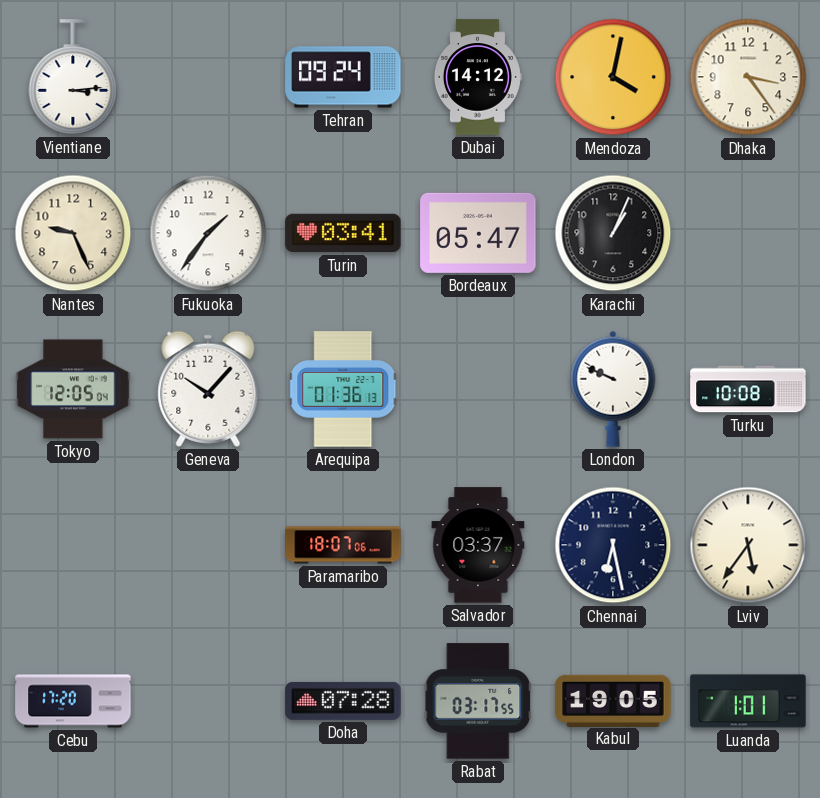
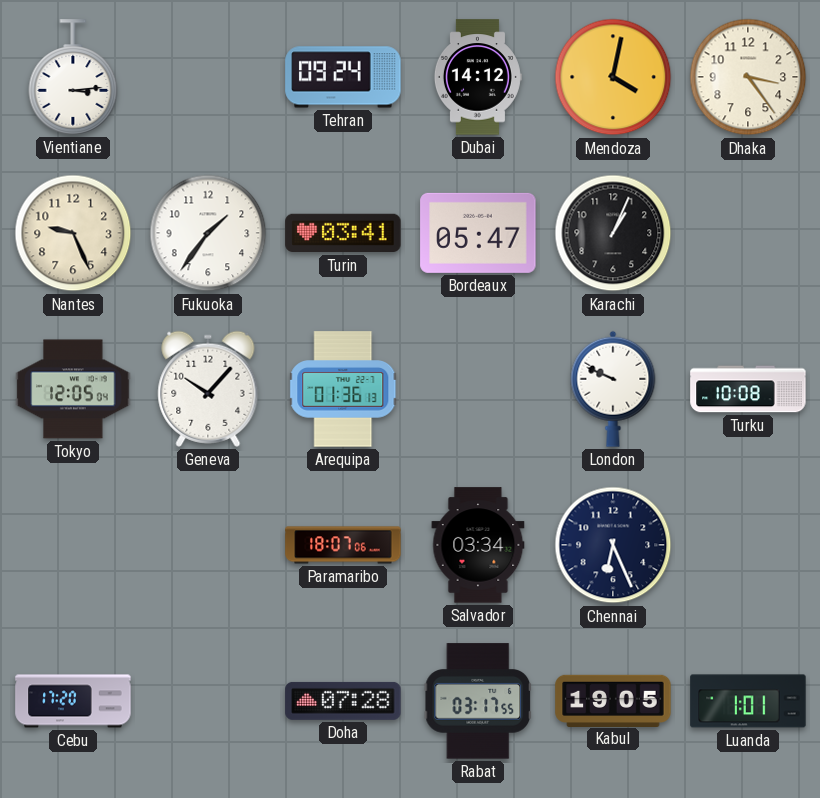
Salvador: 03:37 -> 03:34
Chennai: 6:28 -> 6:26
Lviv: 5:36 -> none
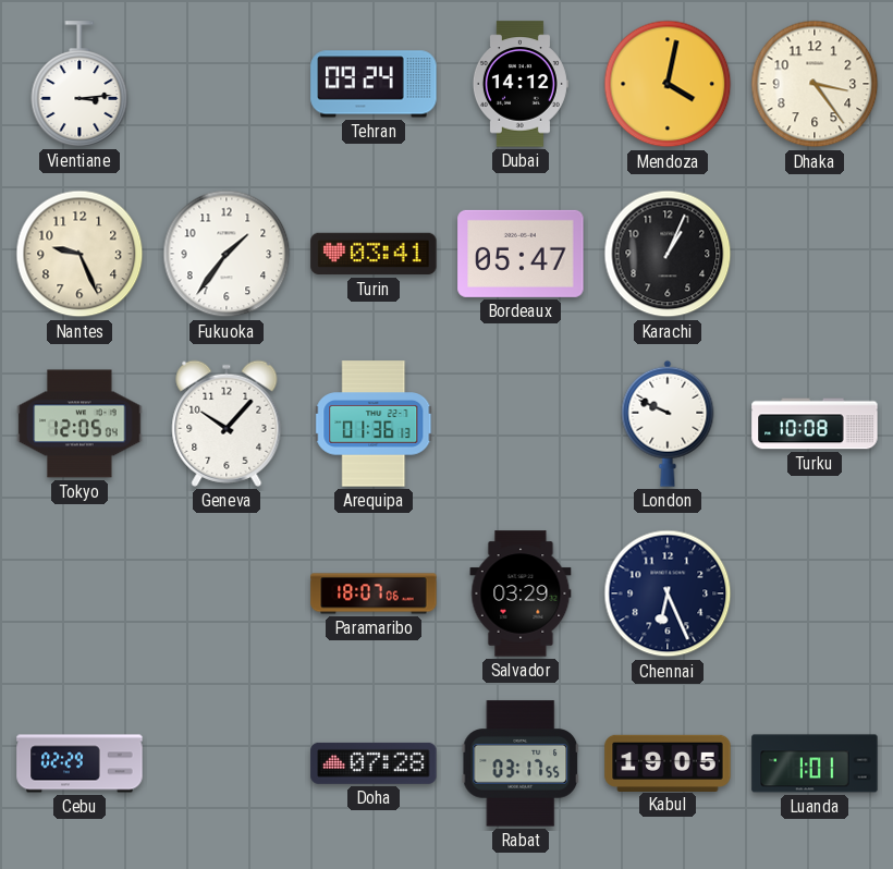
Salvador: 03:34 -> 03:29
Cebu: 17:20 -> 02:29
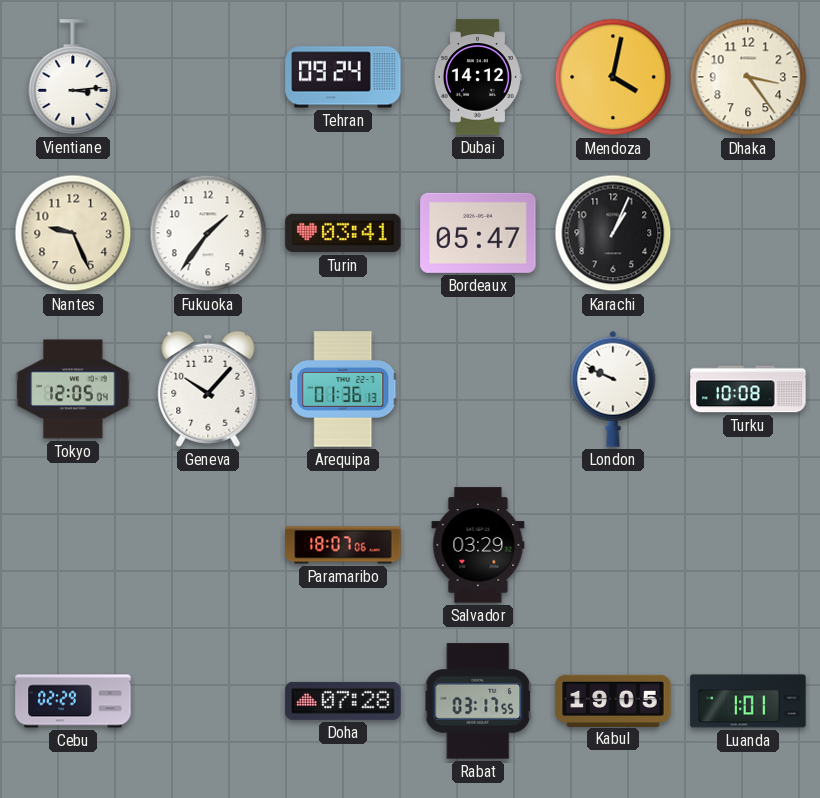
Chennai: 6:26 -> none
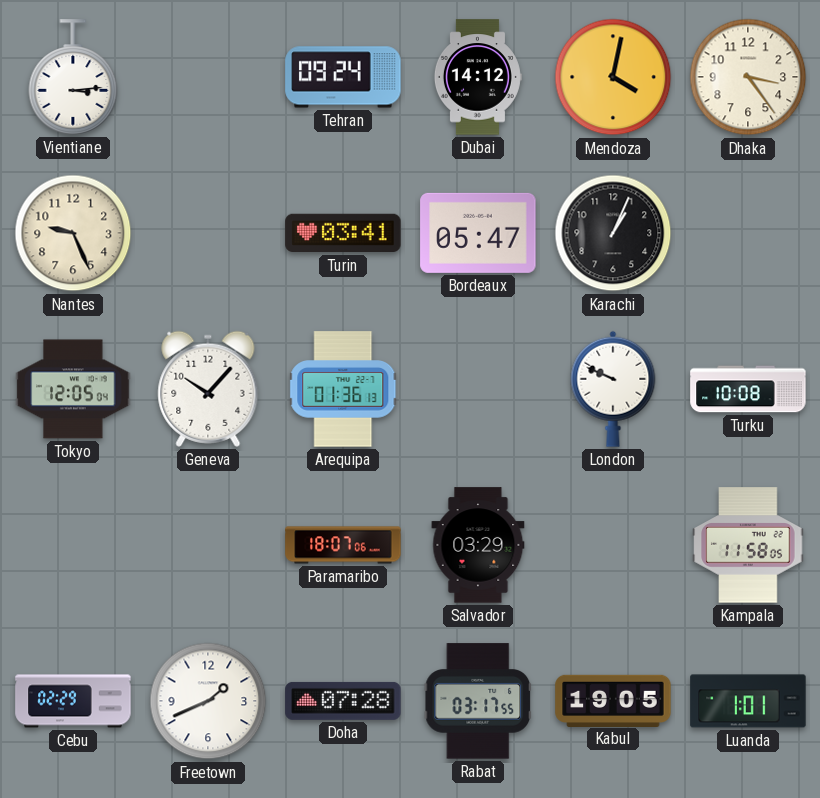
Fukuoka: 1:36 -> none
Kampala: none -> 11:58
Freetown: none -> 1:41
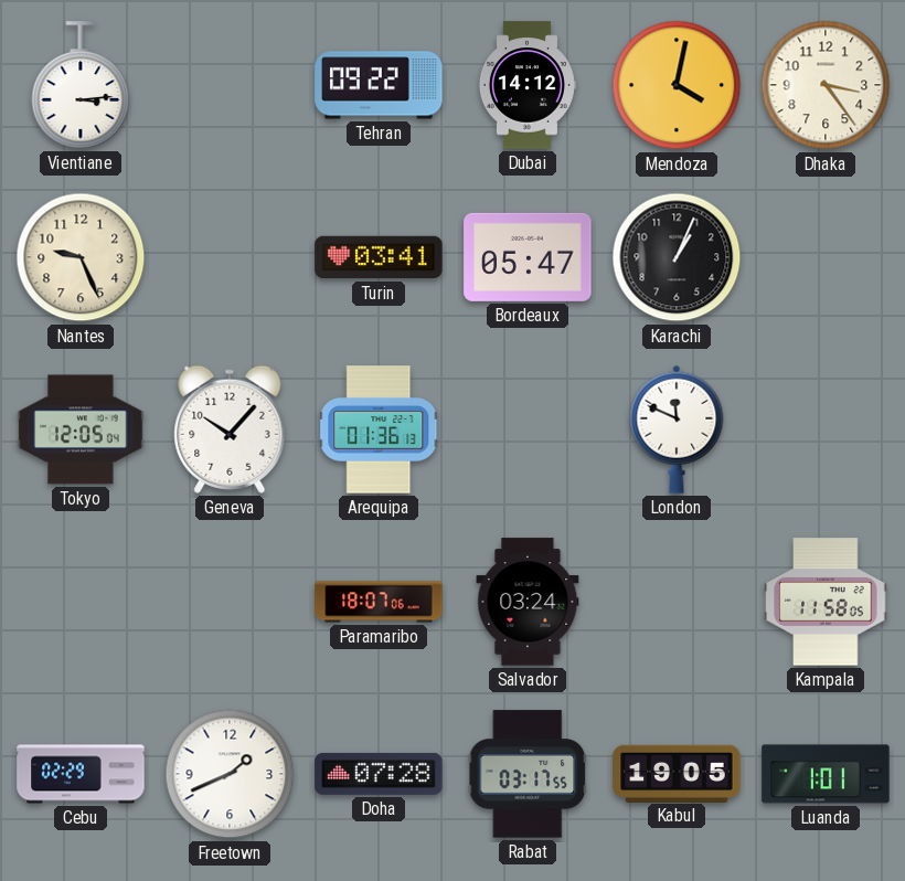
Tehran: 09:24 -> 09:22
London: 9:49 -> 11:49
Turku: 10:08 -> none
Salvador: 03:29 -> 03:24
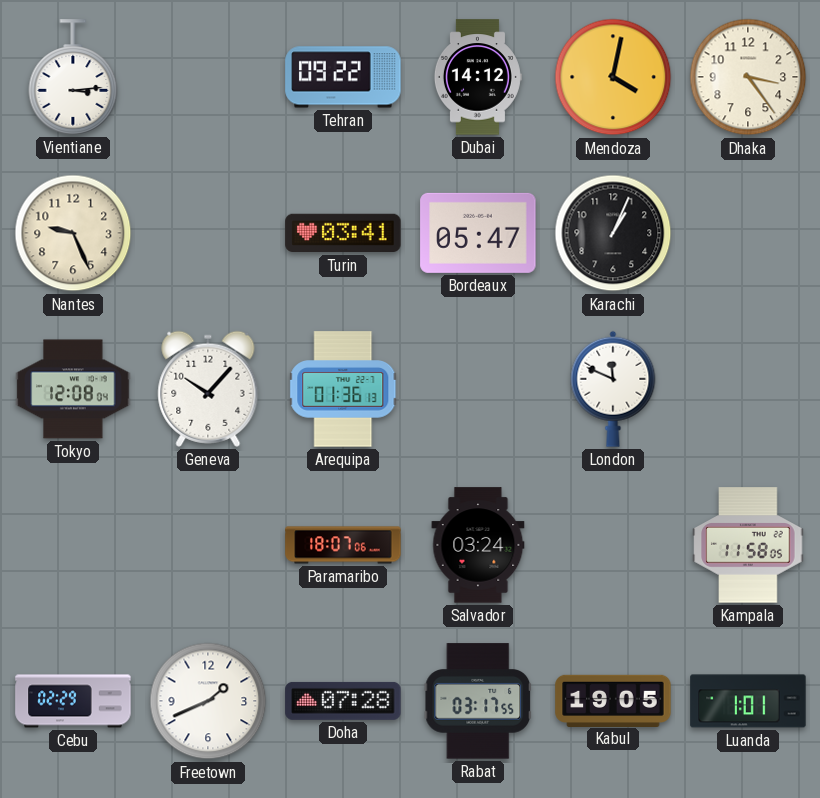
Tokyo: 12:05 -> 12:08
